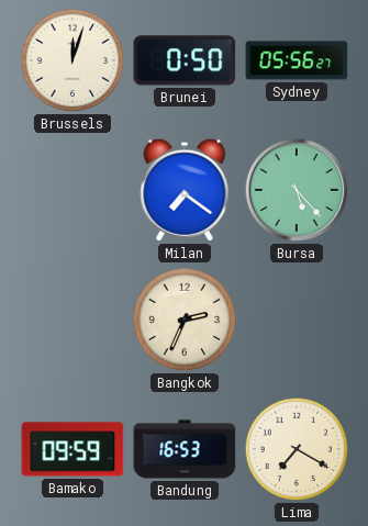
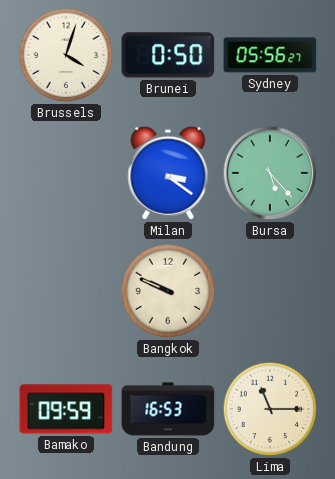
Brussels: 12:03 -> 4:03
Milan: 7:21 -> 3:21
Bangkok: 2:34 -> 9:49
Lima: 7:20 -> 11:15
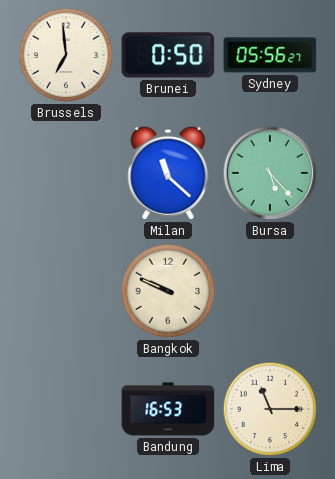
Brussels: 4:03 -> 6:59
Milan: 3:21 -> 11:22
Bamako: 09:59 -> none
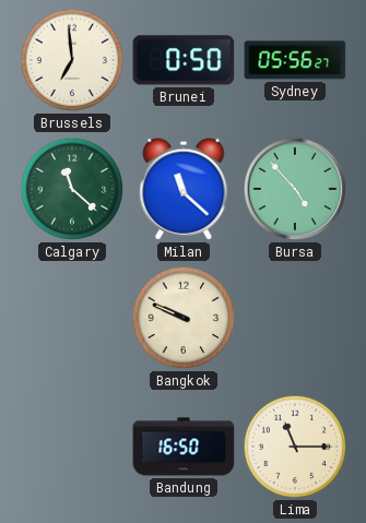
Calgary: none -> 11:22
Bursa: 5:23 -> 4:53
Bandung: 16:53 -> 16:50
